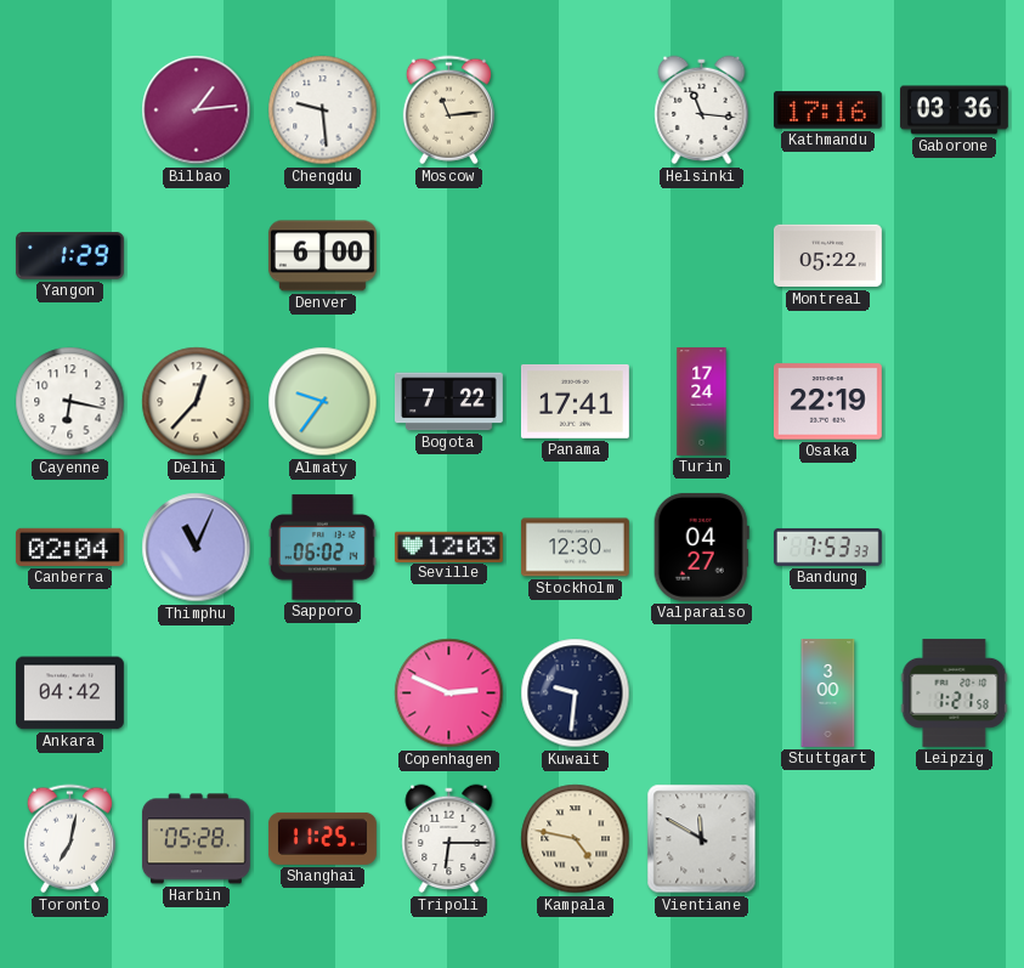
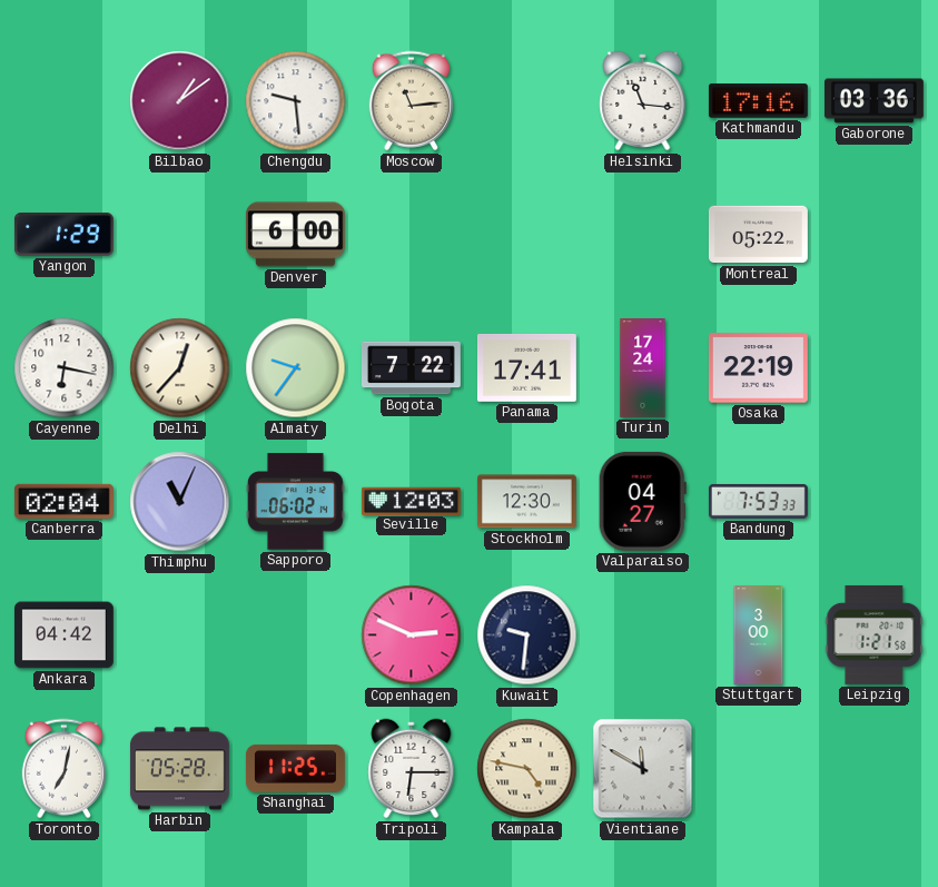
Bilbao: 1:14 -> 1:09
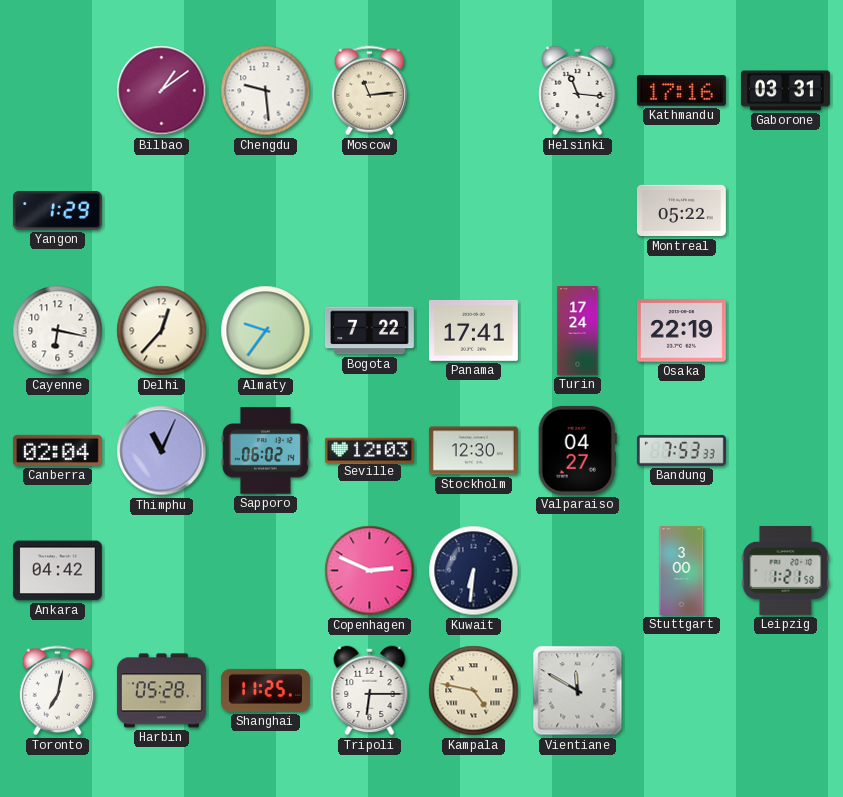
Gaborone: 03:36 -> 03:31
Denver: 6:00 -> none
Kuwait: 9:31 -> 6:31
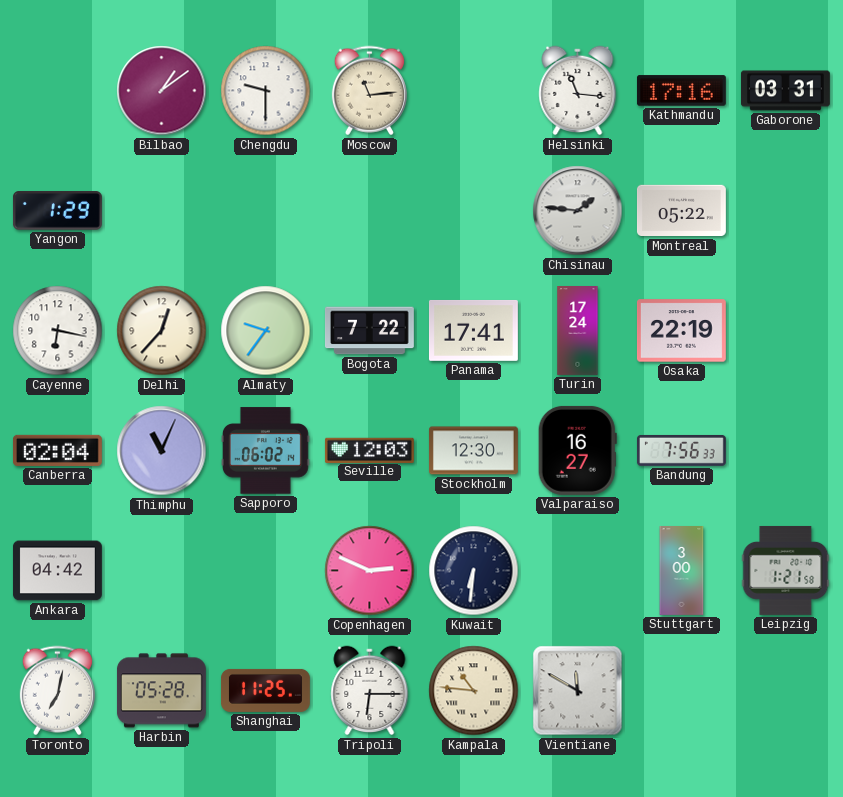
Chengdu: 9:29 -> 9:30
Chisinau: none -> 1:46
Valparaiso: 04:27 -> 16:27
Bandung: 7:53 -> 7:56
Kampala: 4:47 -> 10:46
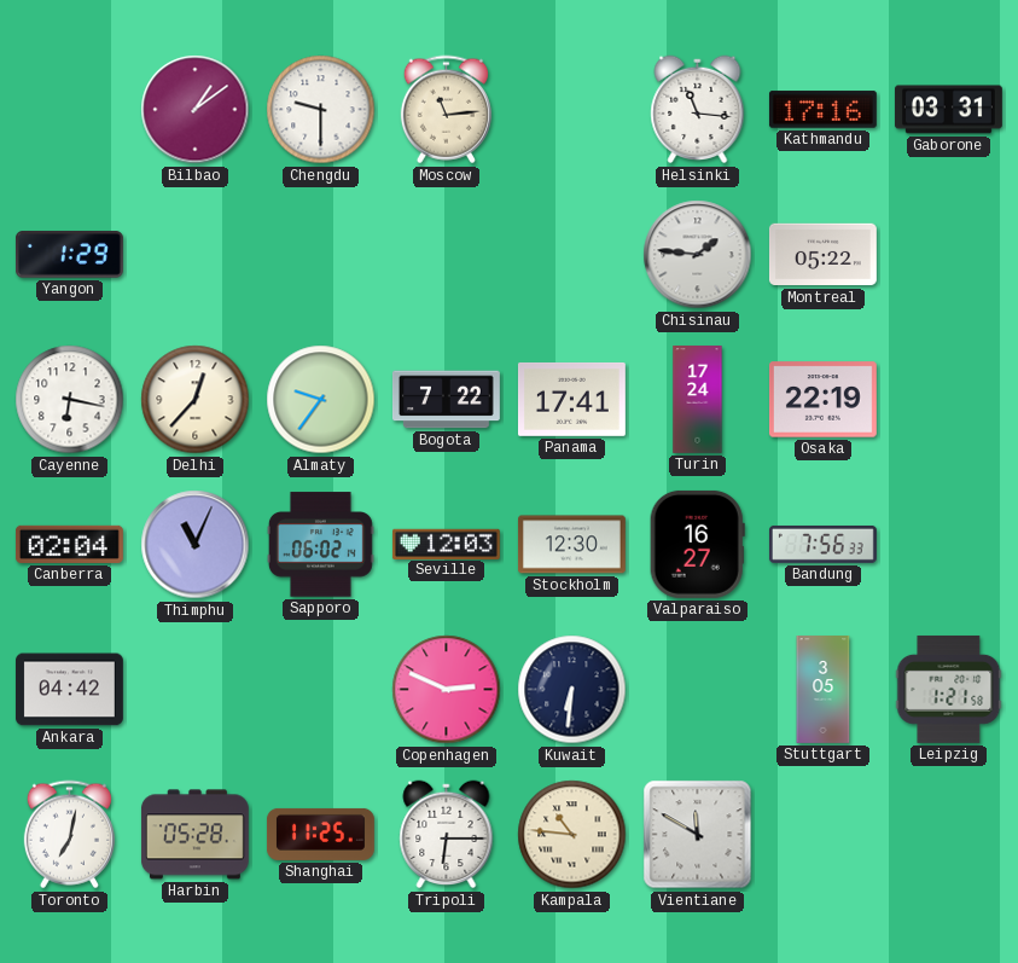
Stuttgart: 3:00 -> 3:05
